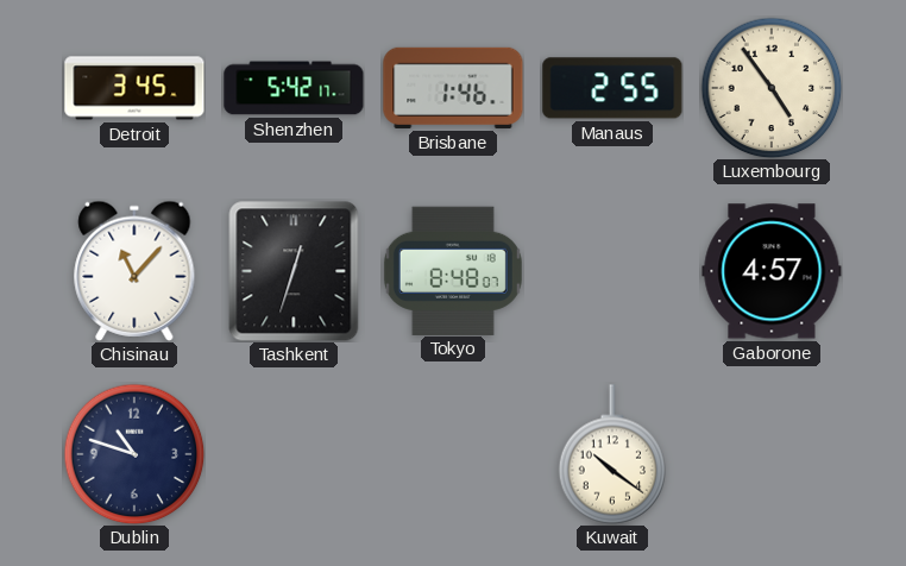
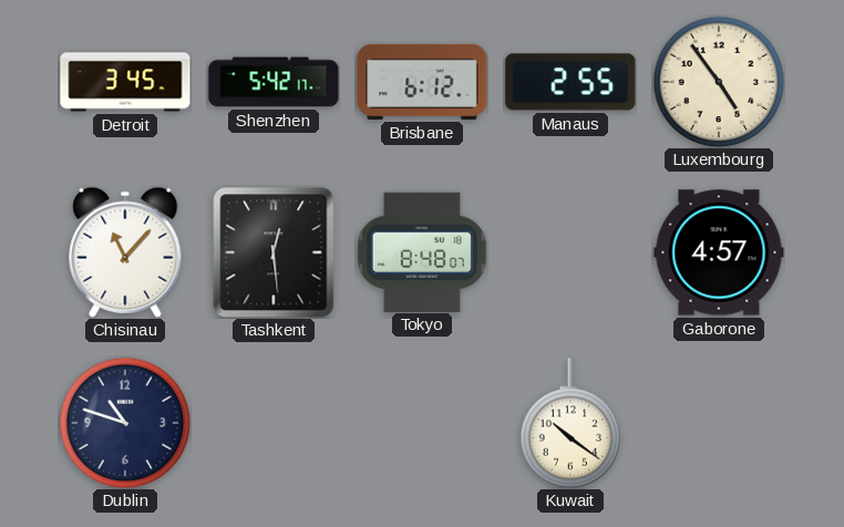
Brisbane: 1:46 -> 6:12
Tashkent: 12:33 -> 12:29
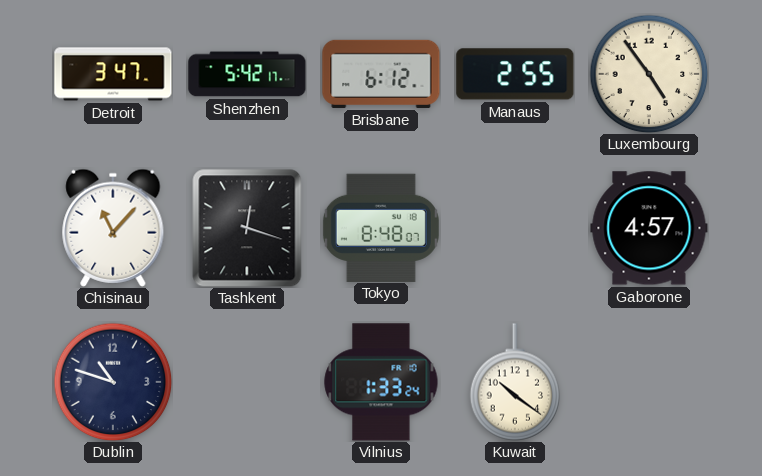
Detroit: 3:45 -> 3:47
Tashkent: 12:29 -> 12:18
Vilnius: none -> 1:33
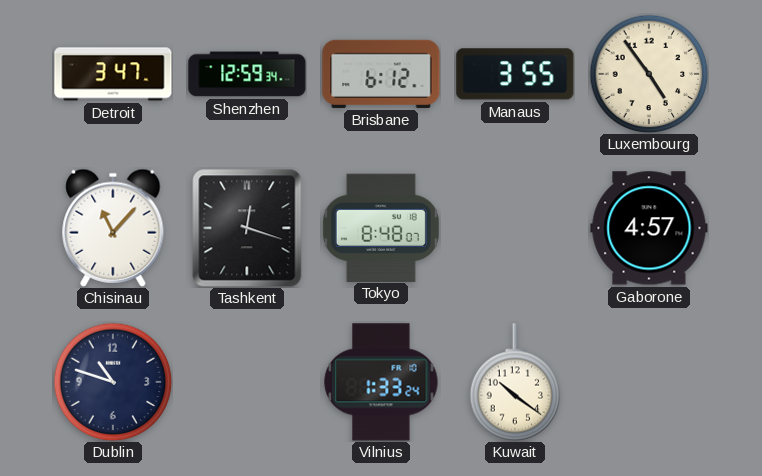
Shenzhen: 5:42 -> 12:59
Manaus: 2:55 -> 3:55
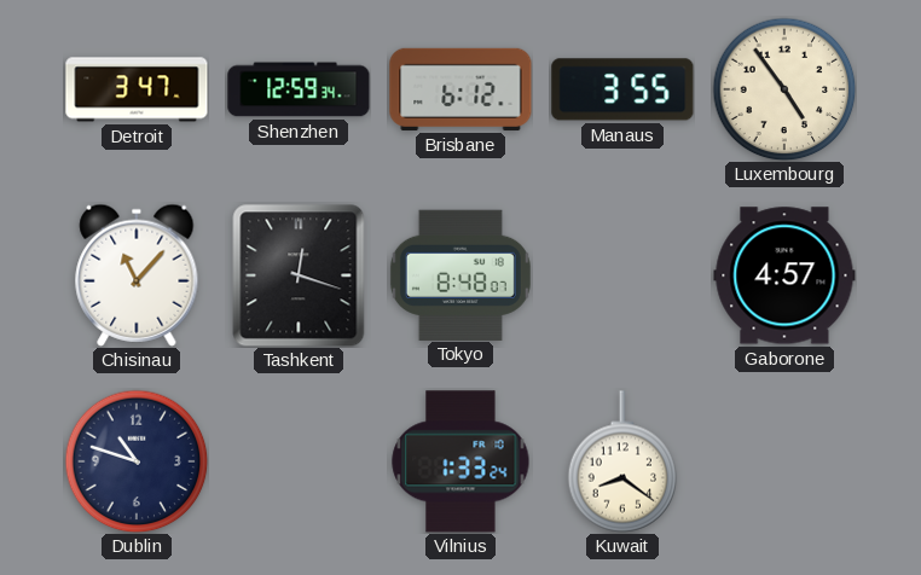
Kuwait: 10:21 -> 8:21
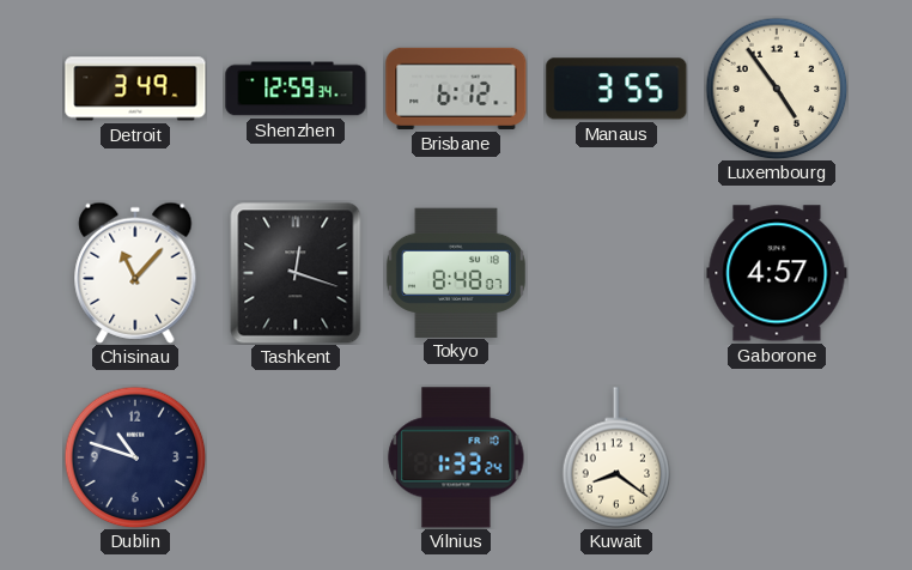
Detroit: 3:47 -> 3:49
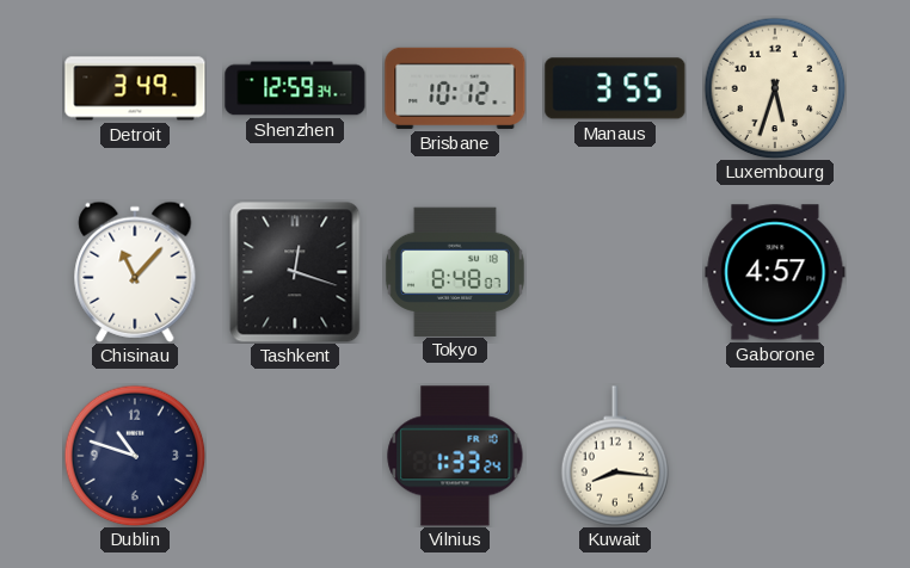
Brisbane: 6:12 -> 10:12
Luxembourg: 4:54 -> 5:33
Kuwait: 8:21 -> 8:16
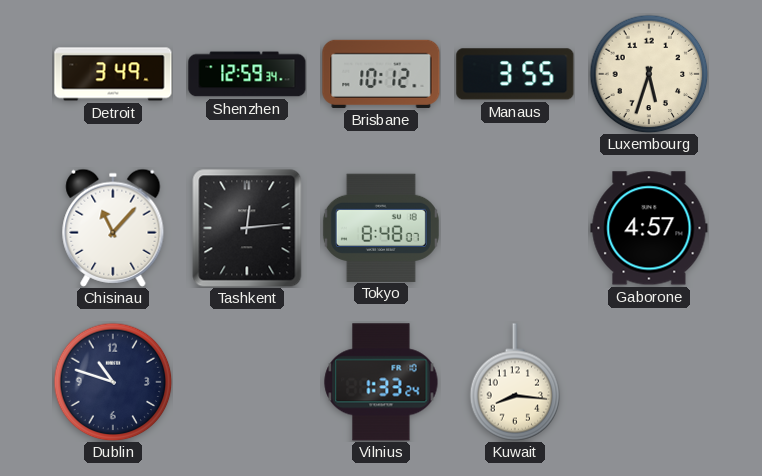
Tashkent: 12:18 -> 12:14
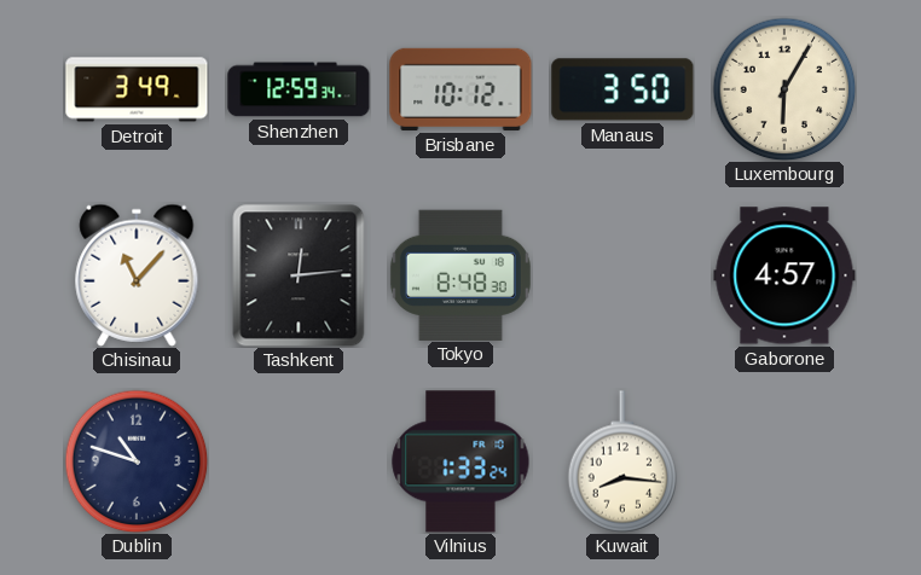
Manaus: 3:55 -> 3:50
Luxembourg: 5:33 -> 6:05
Tokyo: 8:48:07 -> 8:48:30
